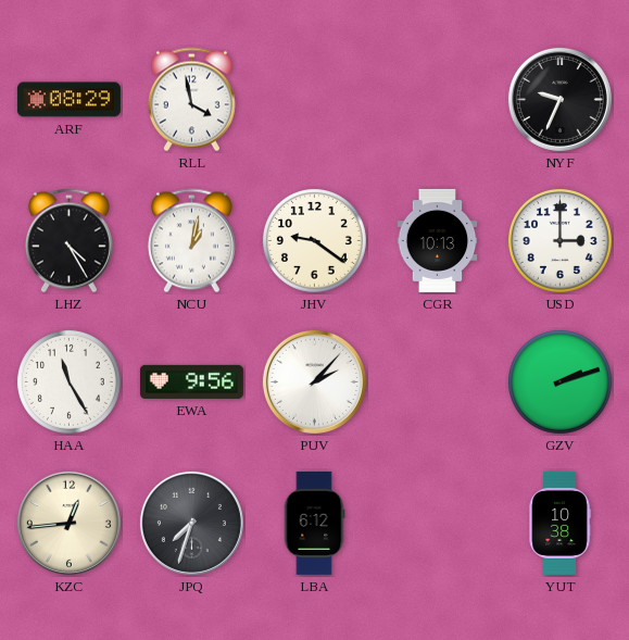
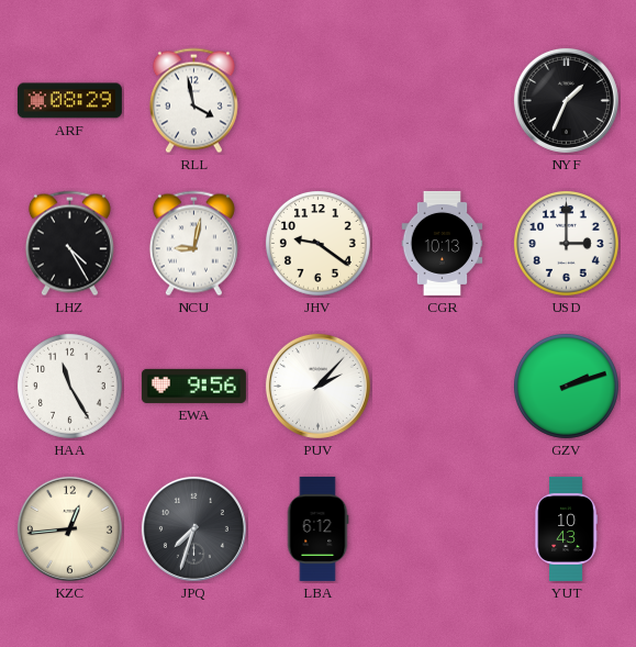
NYF: 9:34 -> 1:34
NCU: 1:02 -> 9:02
YUT: 10:38 -> 10:43
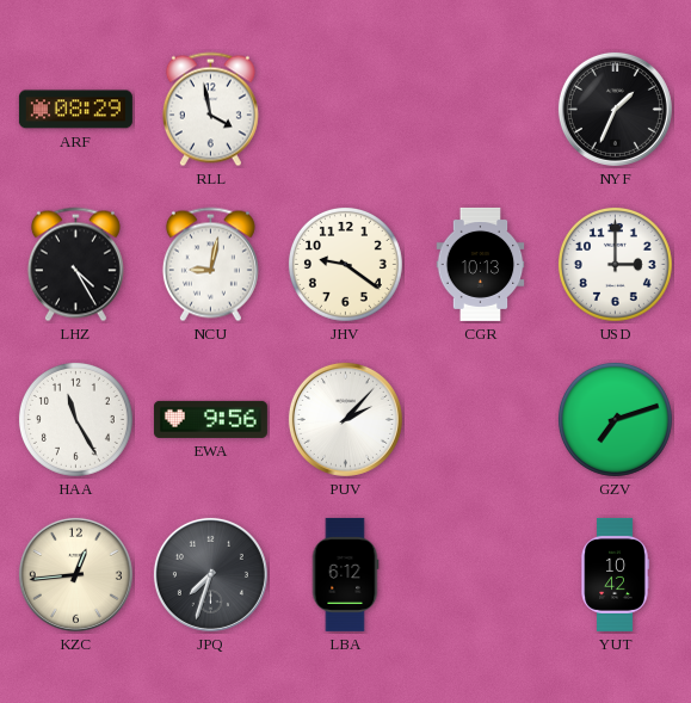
GZV: 2:12 -> 7:12
YUT: 10:43 -> 10:42
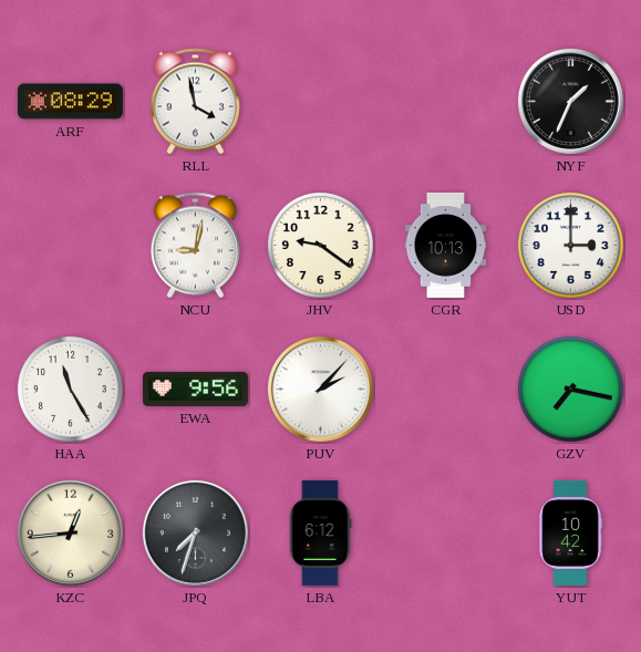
LHZ: 4:25 -> none
GZV: 7:12 -> 7:17
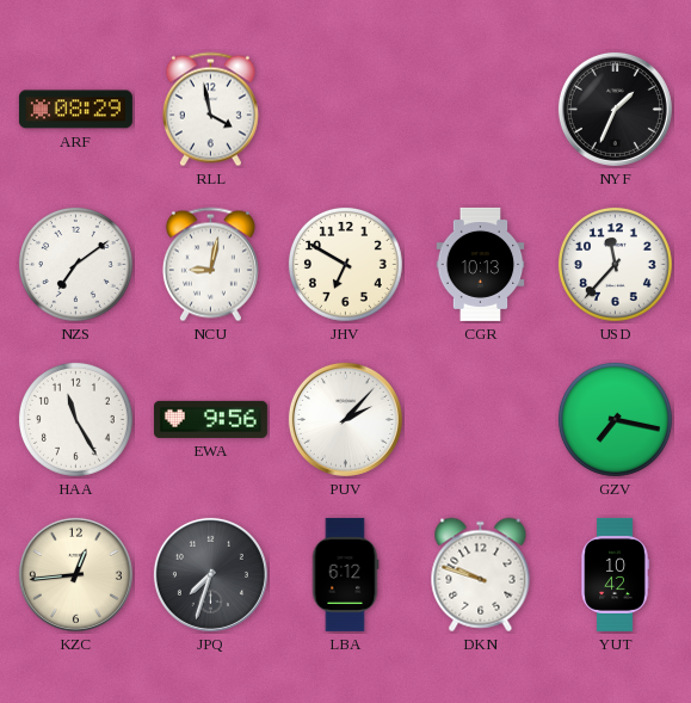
NZS: none -> 7:09
JHV: 9:21 -> 6:50
USD: 3:00 -> 11:37
DKN: none -> 9:48
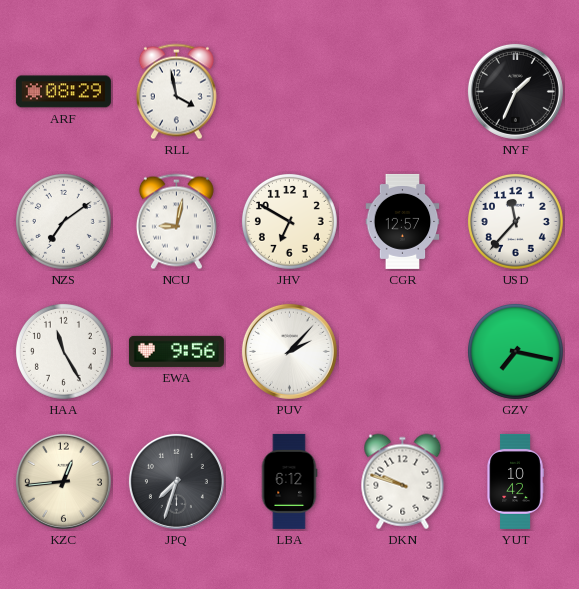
CGR: 10:13 -> 12:57
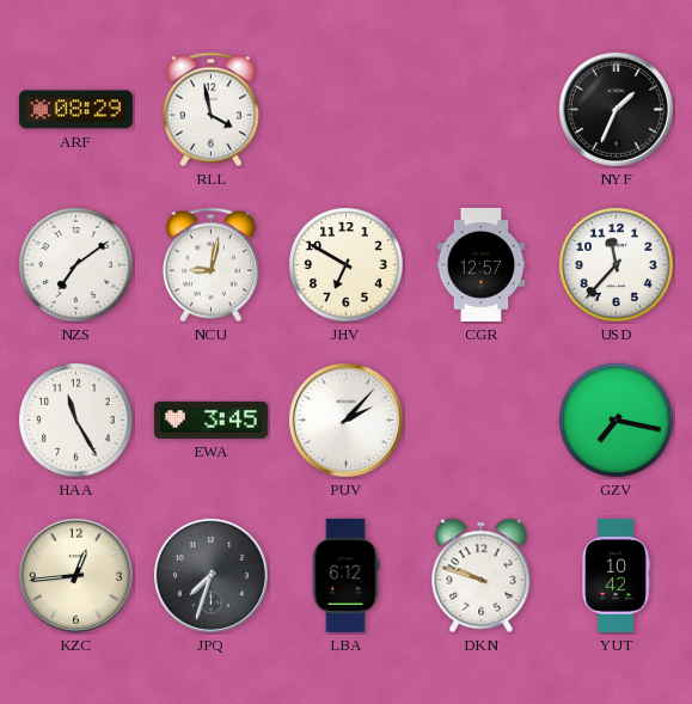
EWA: 9:56 -> 3:45
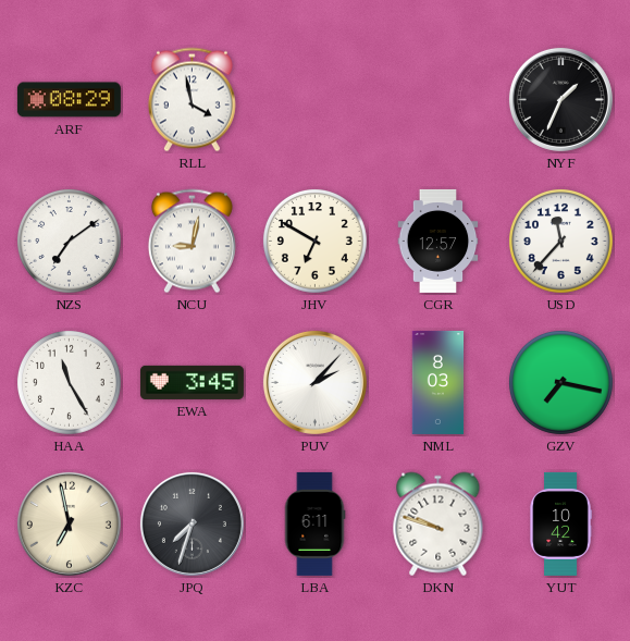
NML: none -> 8:03
KZC: 12:44 -> 6:58
LBA: 6:12 -> 6:11
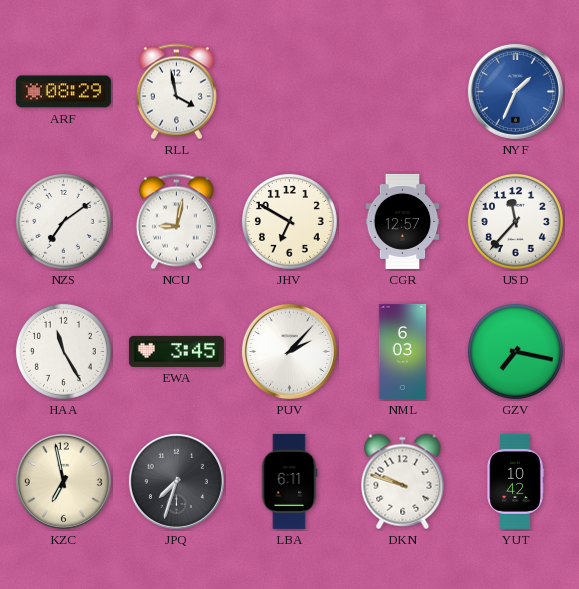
NYF dial: black -> blue
NML: 8:03 -> 6:03
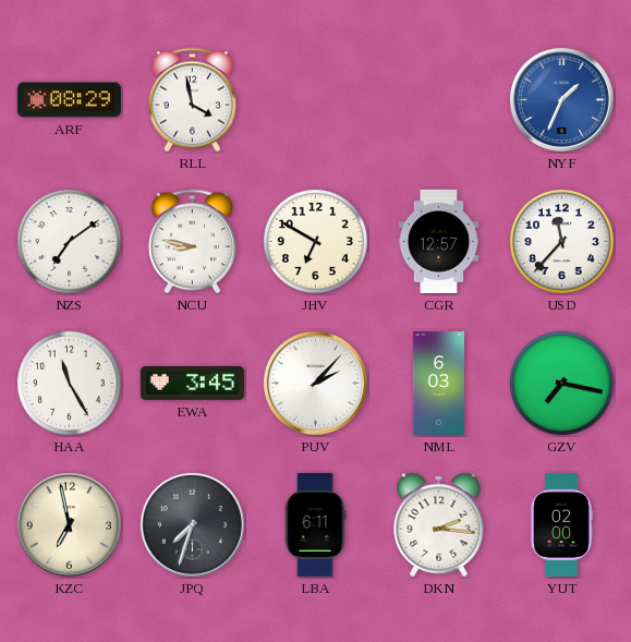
NCU: 9:02 -> 8:47
DKN: 9:48 -> 2:16
YUT: 10:42 -> 02:00
